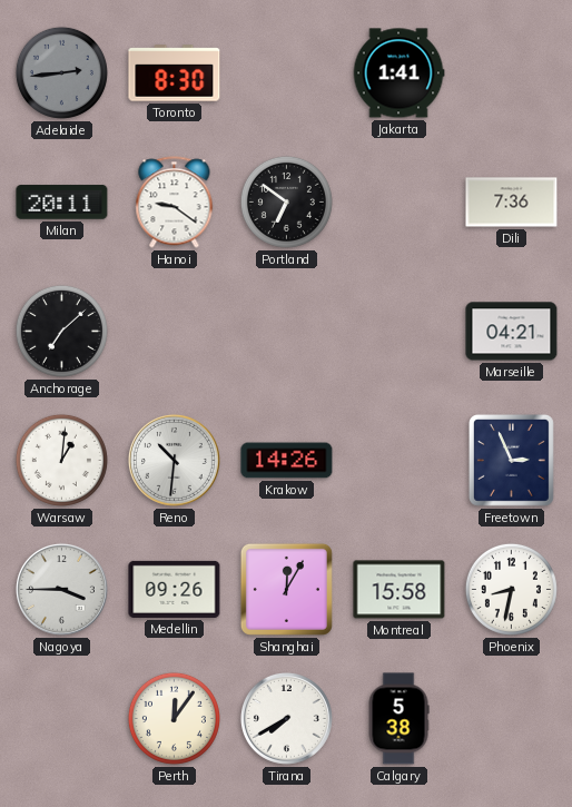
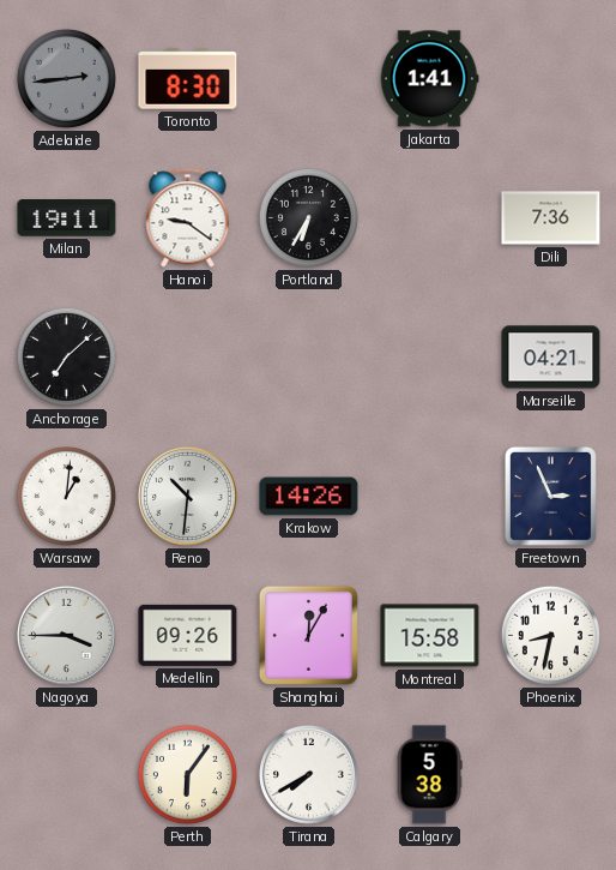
Milan: 20:11 -> 19:11
Portland: 6:51 -> 6:35
Perth: 12:06 -> 6:06
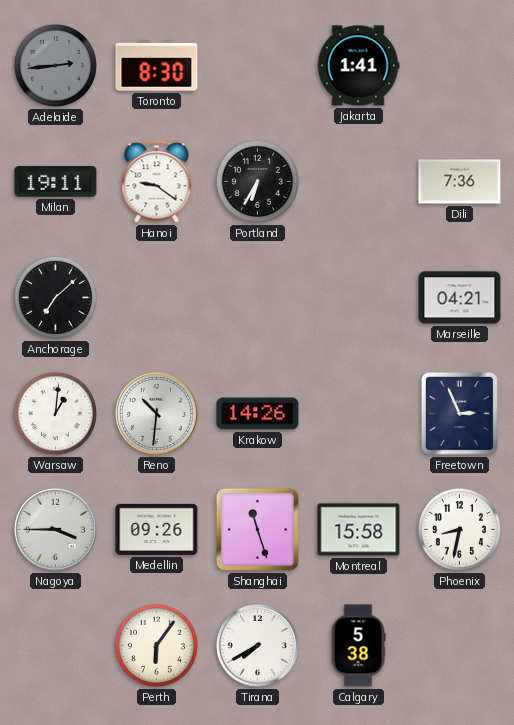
Shanghai: 12:05 -> 11:27
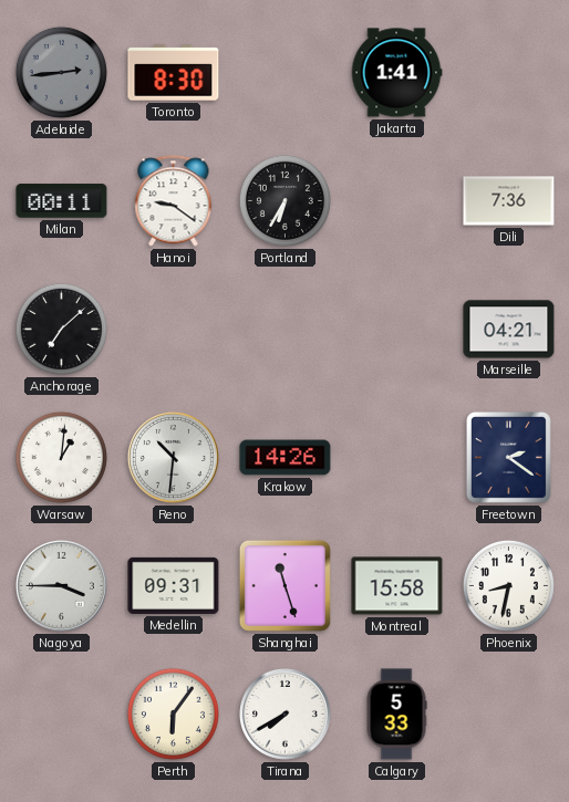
Milan: 19:11 -> 00:11
Freetown: 2:56 -> 2:21
Medellin: 09:26 -> 09:31
Calgary: 5:38 -> 5:33
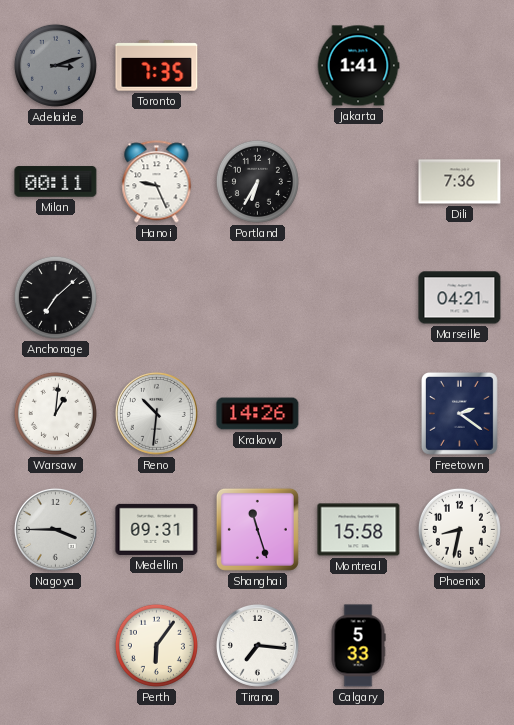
Adelaide: 2:44 -> 3:12
Toronto: 8:30 -> 7:35
Hanoi: 9:21 -> 9:26
Tirana: 7:40 -> 7:16
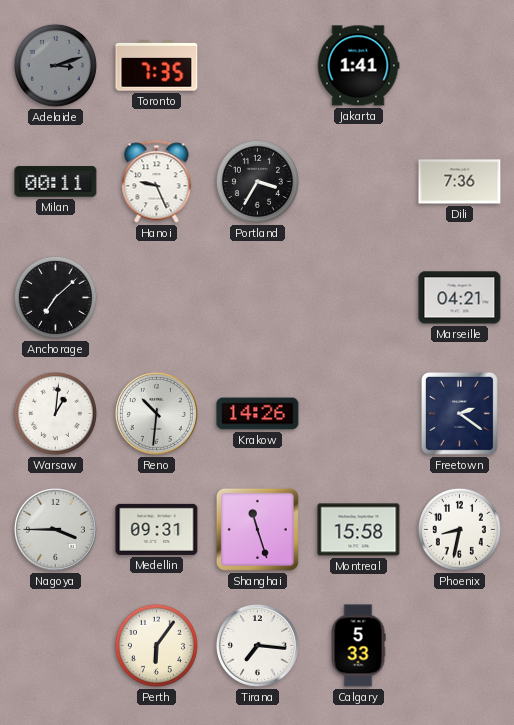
Portland: 6:35 -> 3:35
